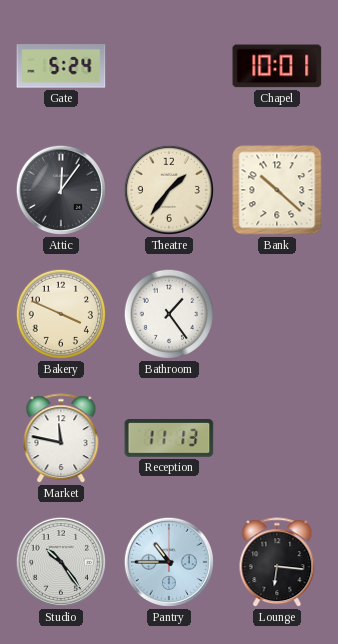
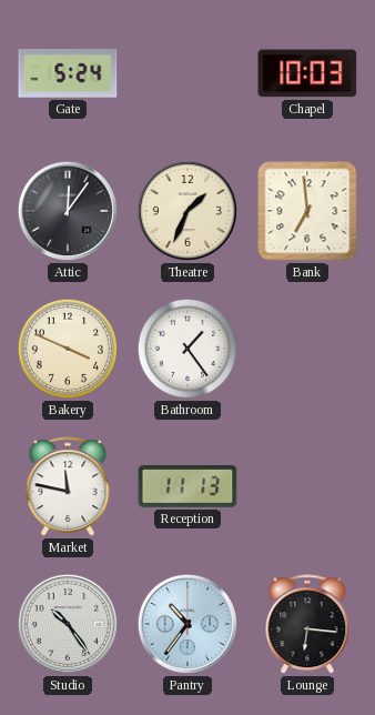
Chapel: 10:01 -> 10:03
Theatre: 1:36 -> 1:34
Bank: 10:22 -> 6:59
Pantry: 10:45 -> 10:36
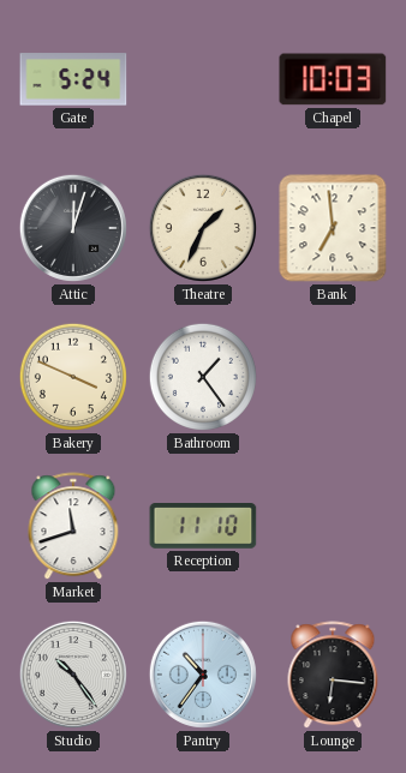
Attic: 12:06 -> 12:03
Market: 11:47 -> 11:42
Reception: 11:13 -> 11:10
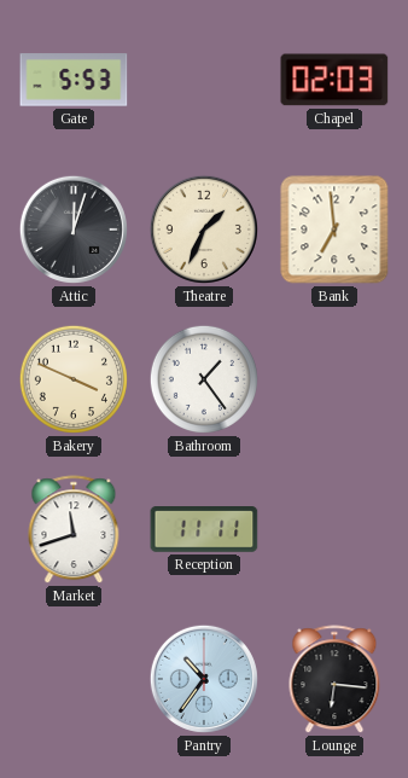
Gate: 5:24 -> 5:53
Chapel: 10:03 -> 02:03
Reception: 11:10 -> 11:11
Studio: 10:24 -> none
